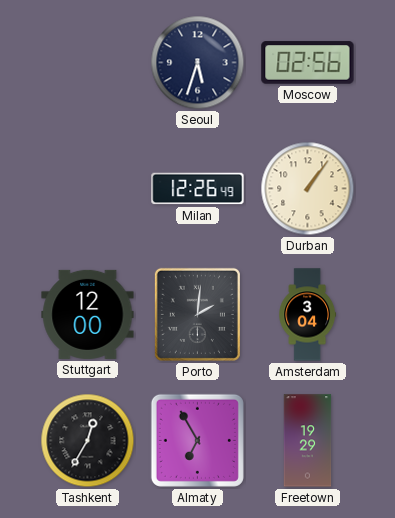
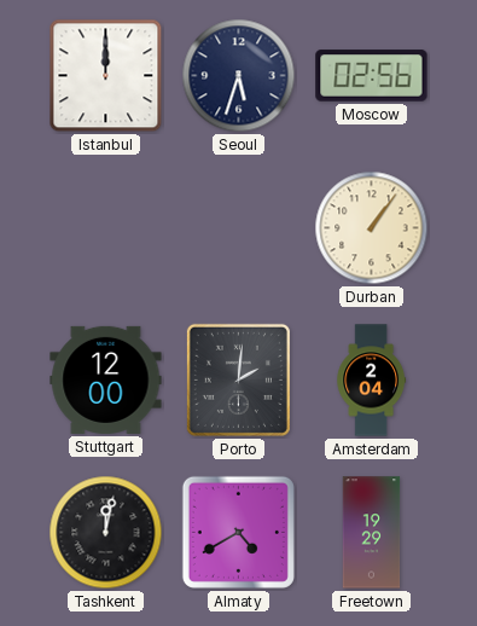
Istanbul: none -> 12:00
Milan: 12:26 -> none
Amsterdam: 3:04 -> 2:04
Tashkent: 12:35 -> 12:02
Almaty: 6:55 -> 4:40
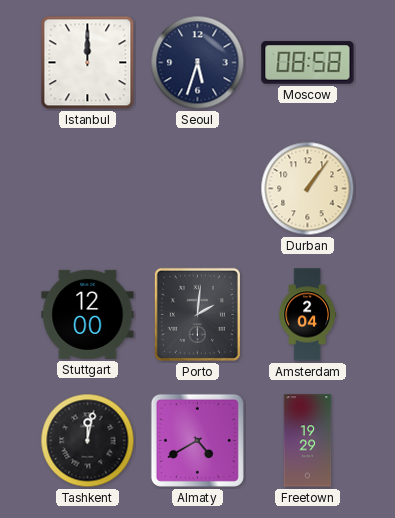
Moscow: 02:56 -> 08:58
